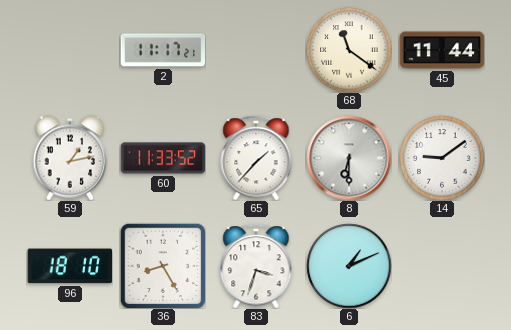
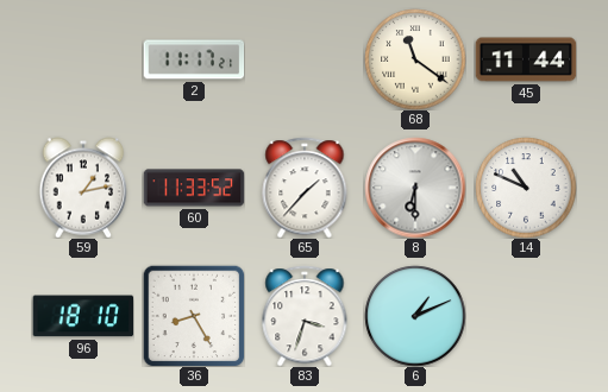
14: 9:09 -> 10:49
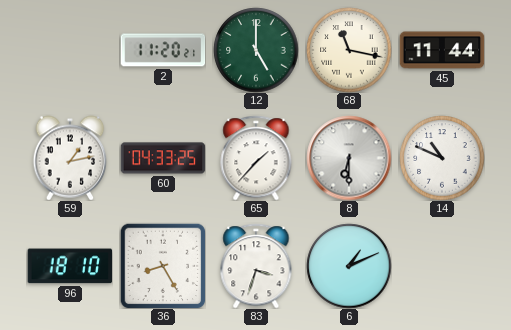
2: 11:17 -> 11:20
12: none -> 5:00
68: 11:21 -> 11:17
60: 11:33 -> 04:33
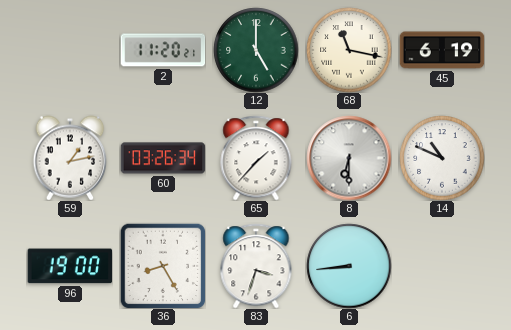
45: 11:44 -> 6:19
60: 04:33 -> 03:26
96: 18:10 -> 19:00
6: 1:11 -> 8:44
